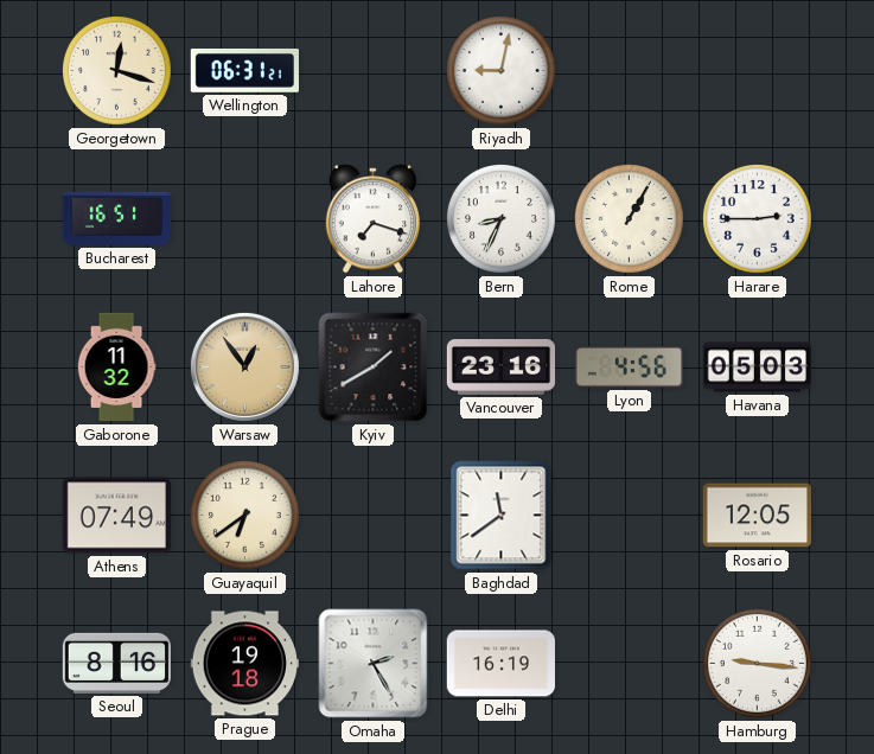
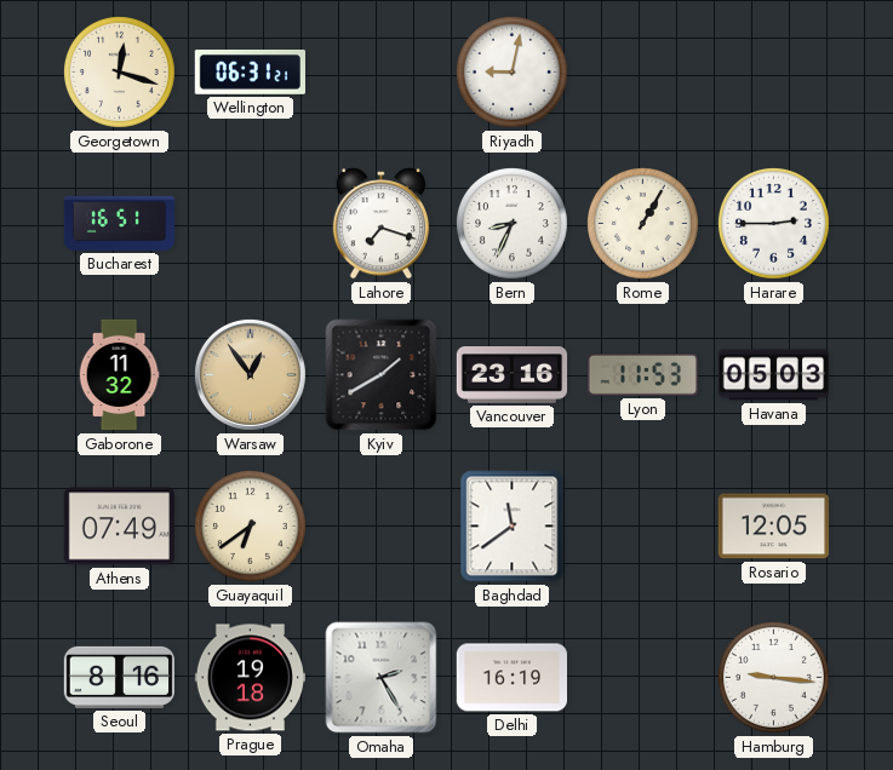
Lyon: 4:56 -> 11:53
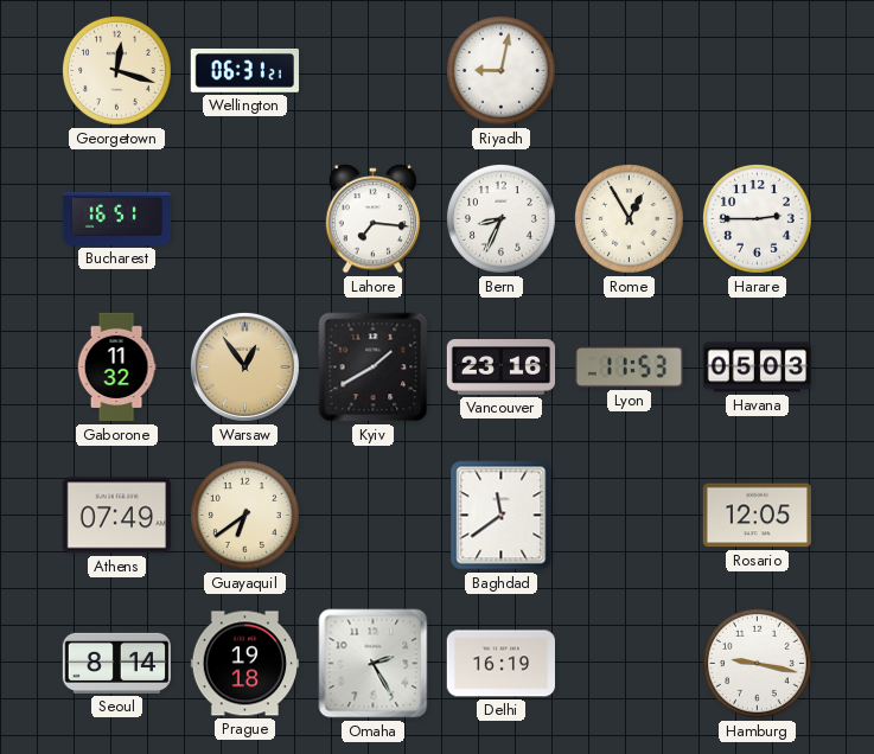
Lahore: 7:18 -> 7:16
Rome: 1:05 -> 12:55
Seoul: 8:16 -> 8:14
Hamburg: 9:16 -> 9:17
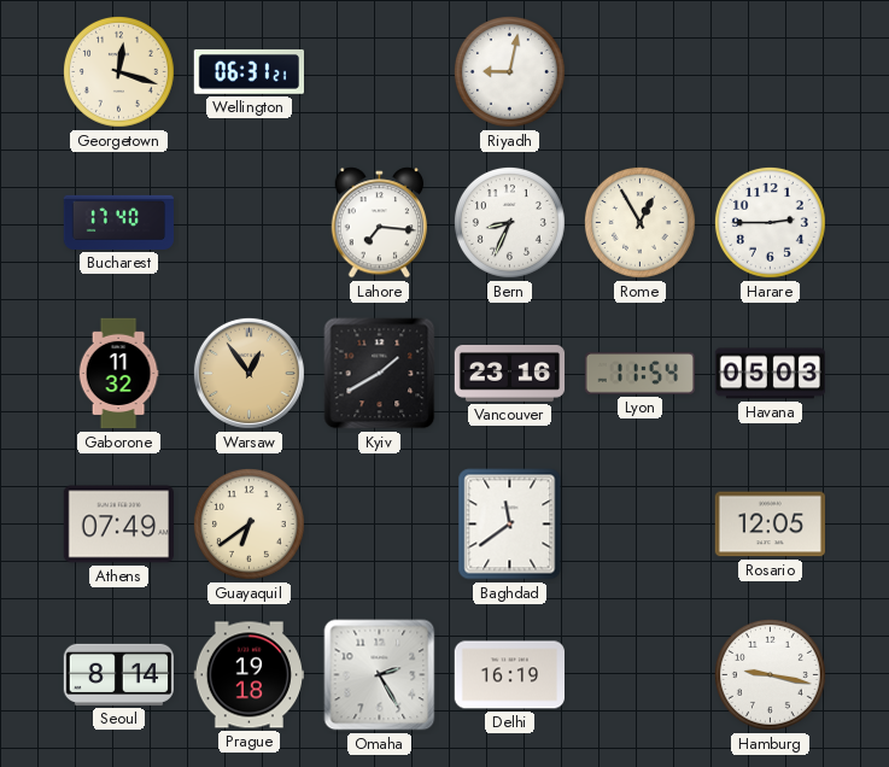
Bucharest: 16:51 -> 17:40
Lyon: 11:53 -> 11:54
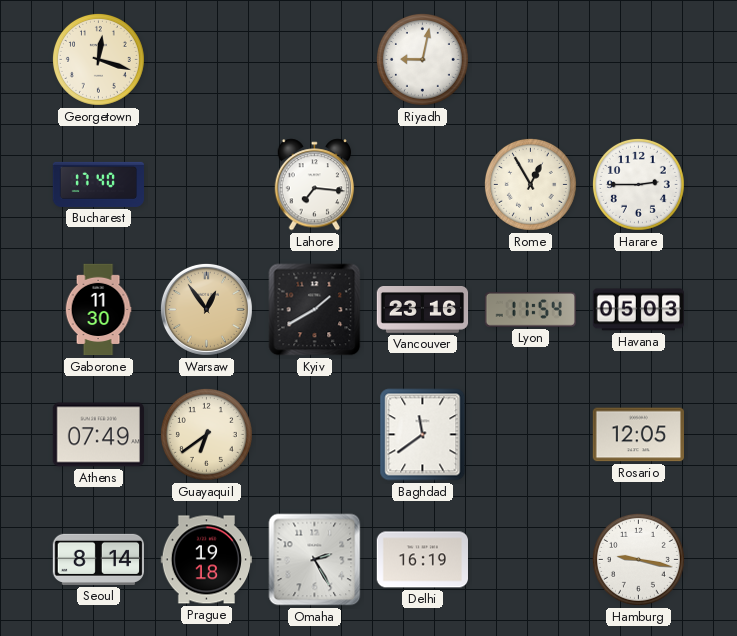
Wellington: 06:31 -> none
Bern: 8:34 -> none
Gaborone: 11:32 -> 11:30
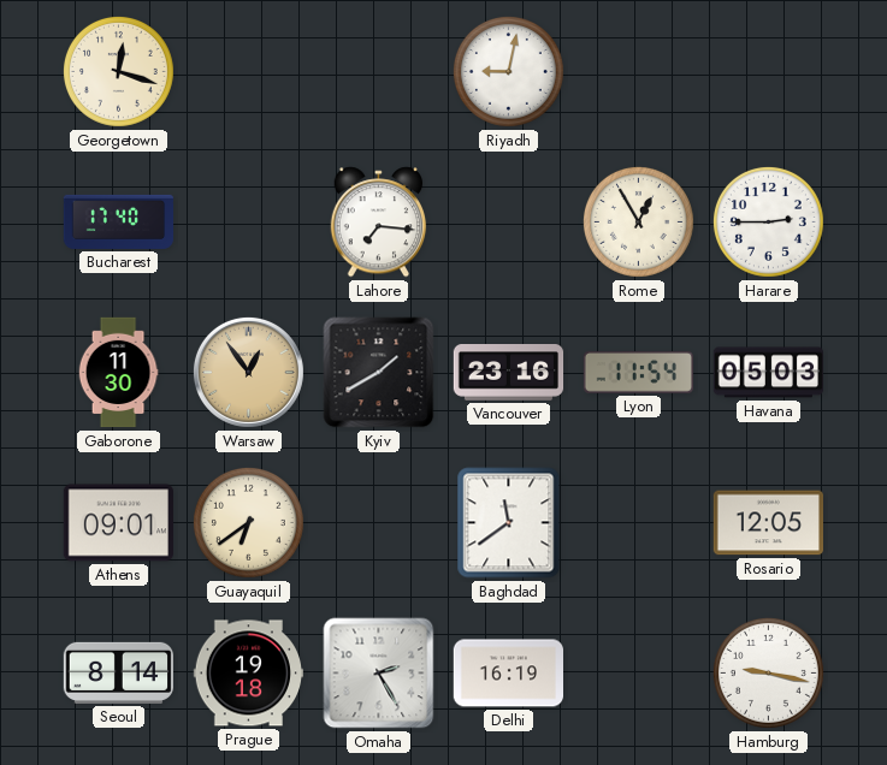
Athens: 07:49 -> 09:01
